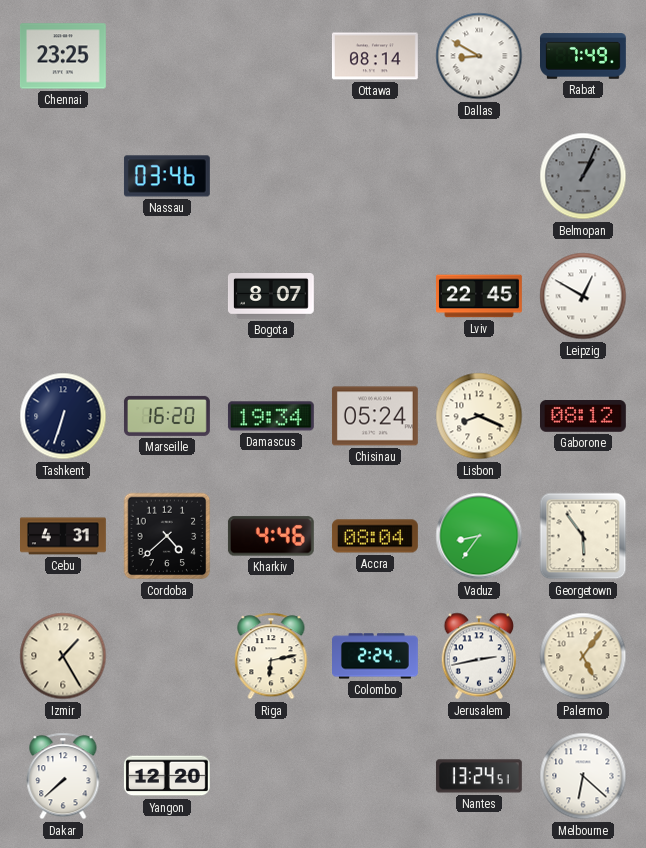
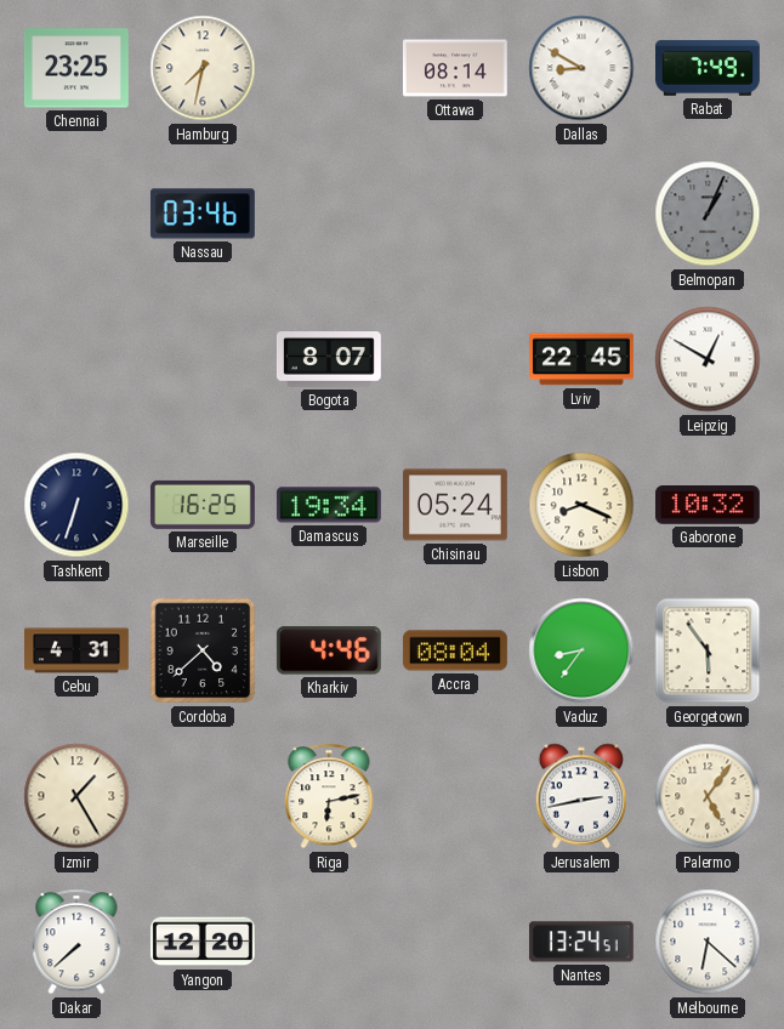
Hamburg: none -> 7:32
Marseille: 16:20 -> 16:25
Gaborone: 08:12 -> 10:32
Colombo: 2:24 -> none
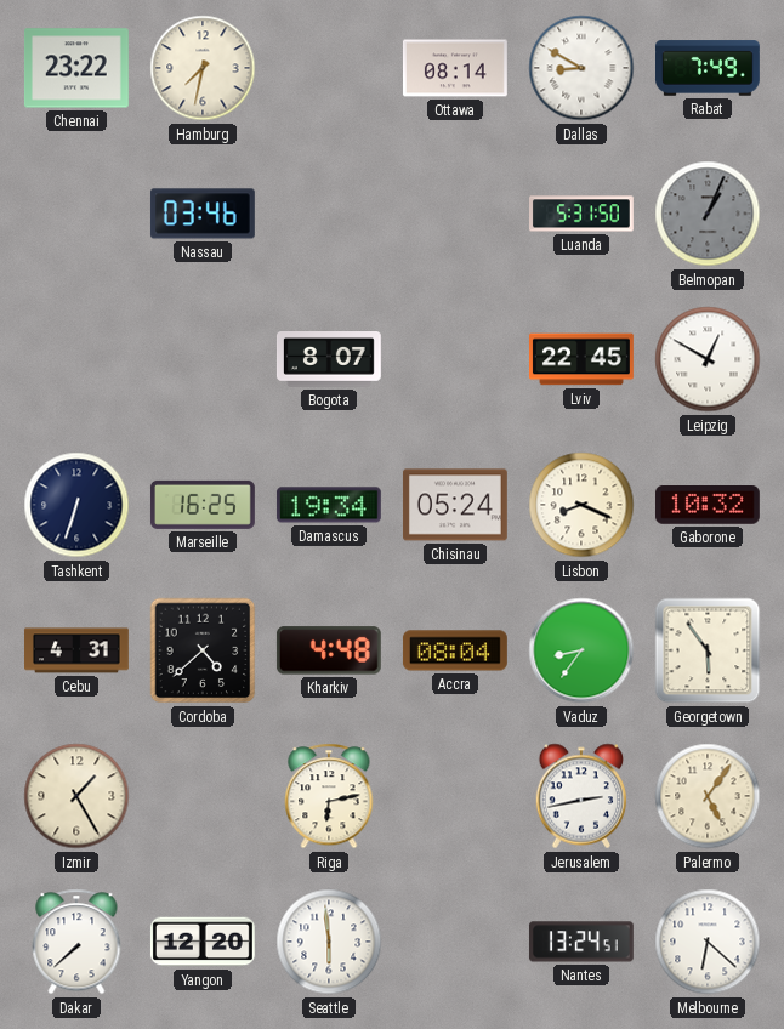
Chennai: 23:25 -> 23:22
Luanda: none -> 5:31
Kharkiv: 4:46 -> 4:48
Seattle: none -> 5:59
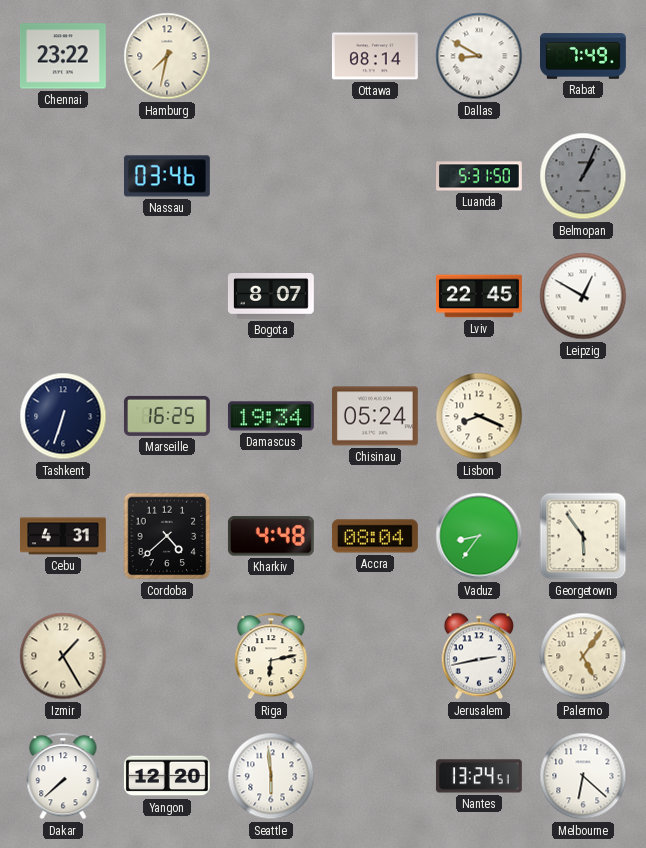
Gaborone: 10:32 -> none
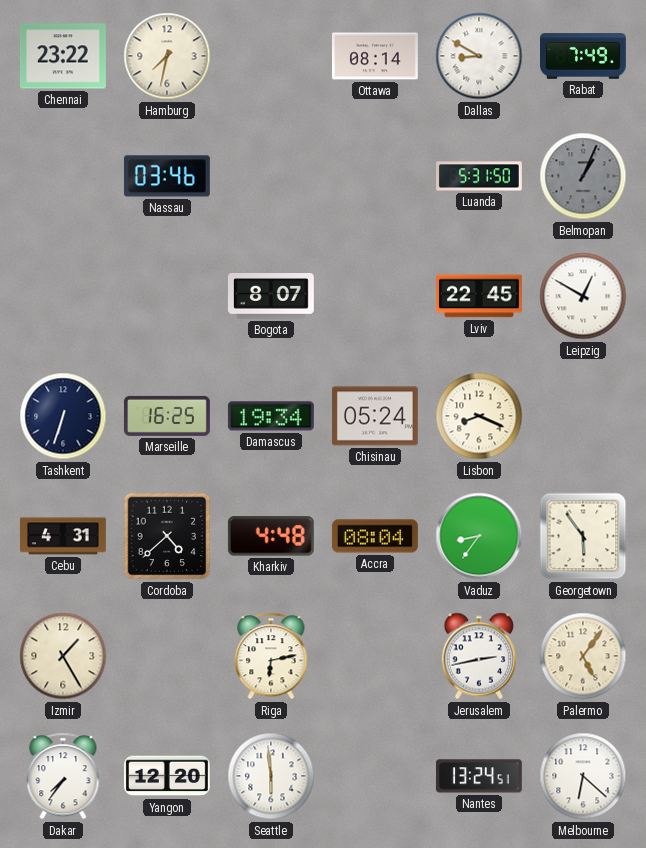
Dakar: 7:38 -> 7:36
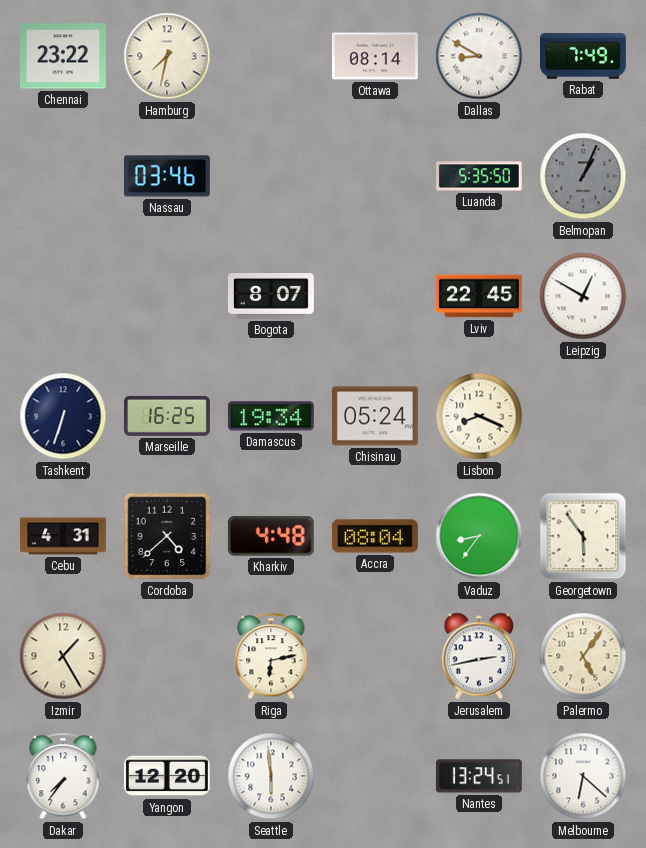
Luanda: 5:31 -> 5:35
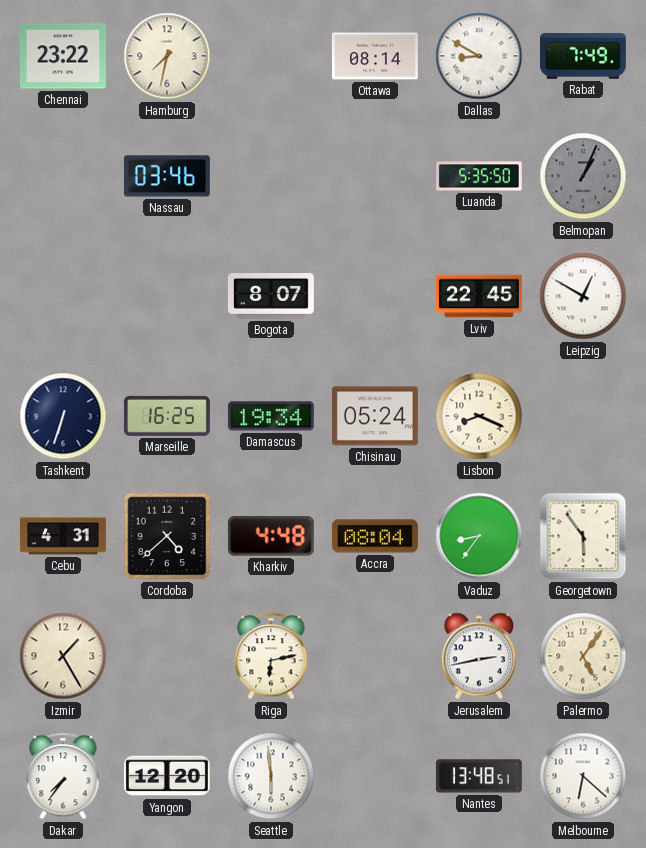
Nantes: 13:24 -> 13:48
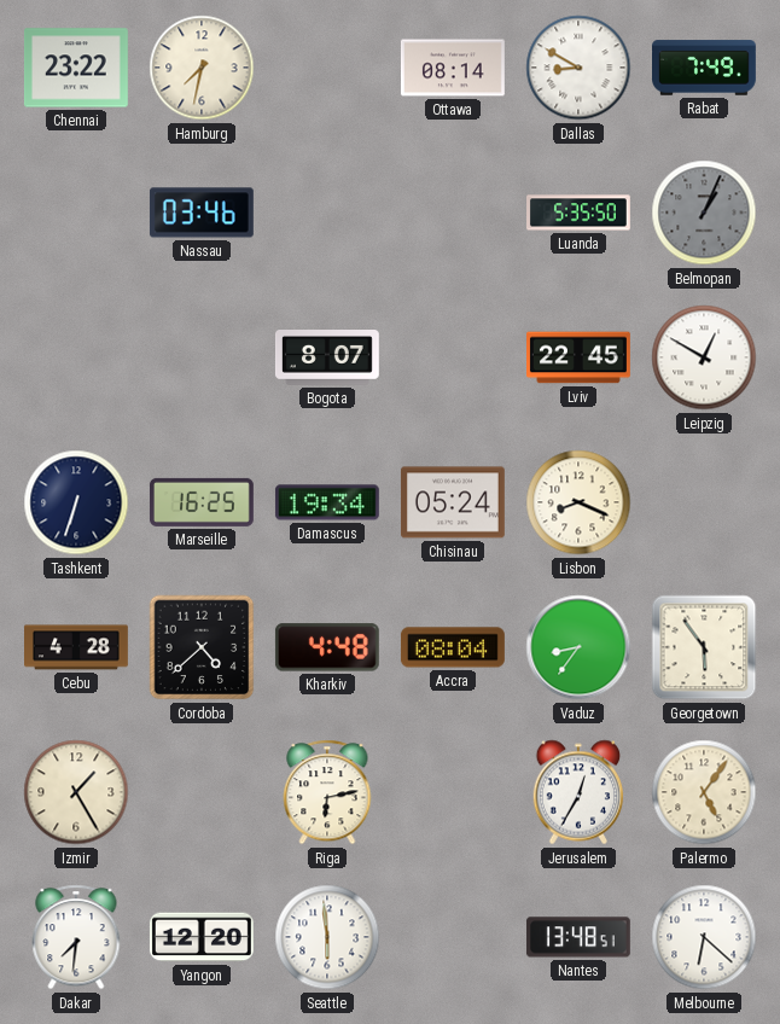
Cebu: 4:31 -> 4:28
Jerusalem: 2:43 -> 12:35
Dakar: 7:36 -> 7:31
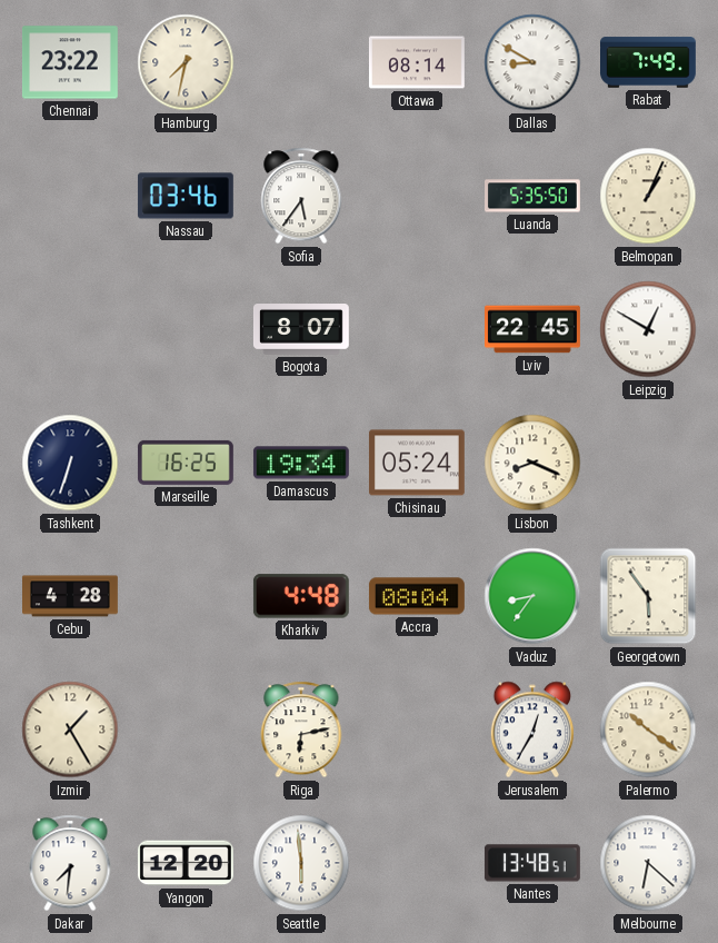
Sofia: none -> 5:36
Belmopan dial: grey -> cream
Cordoba: 4:38 -> none
Palermo: 5:06 -> 10:21
